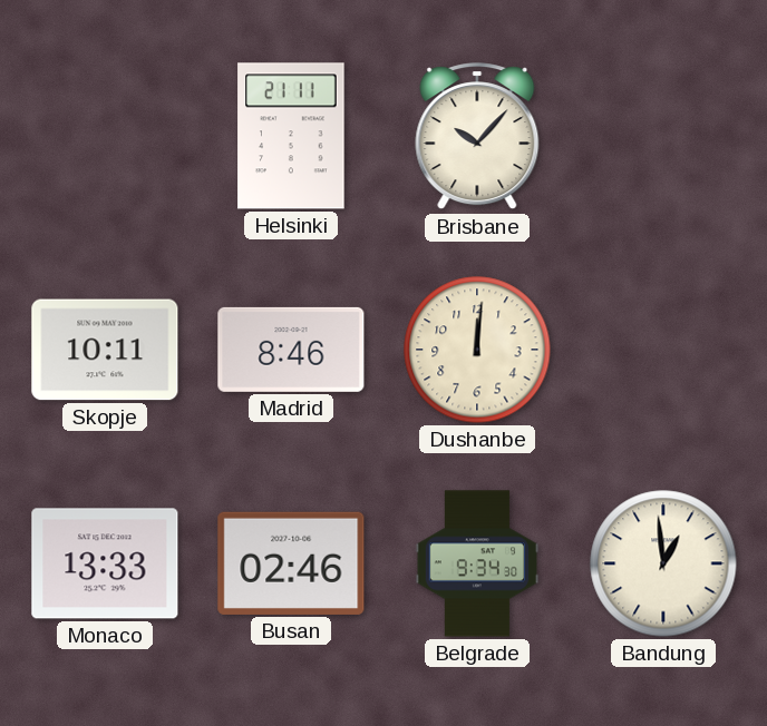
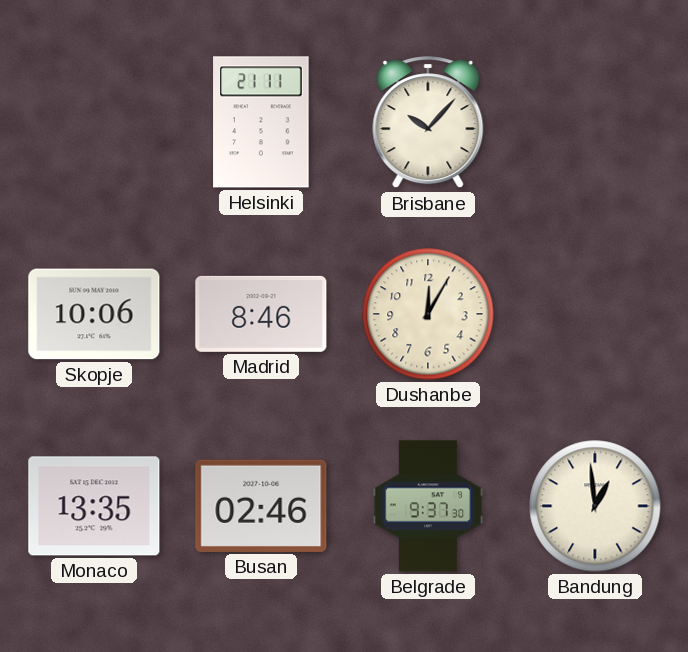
Skopje: 10:11 -> 10:06
Dushanbe: 12:01 -> 12:05
Monaco: 13:33 -> 13:35
Belgrade: 9:34 -> 9:37
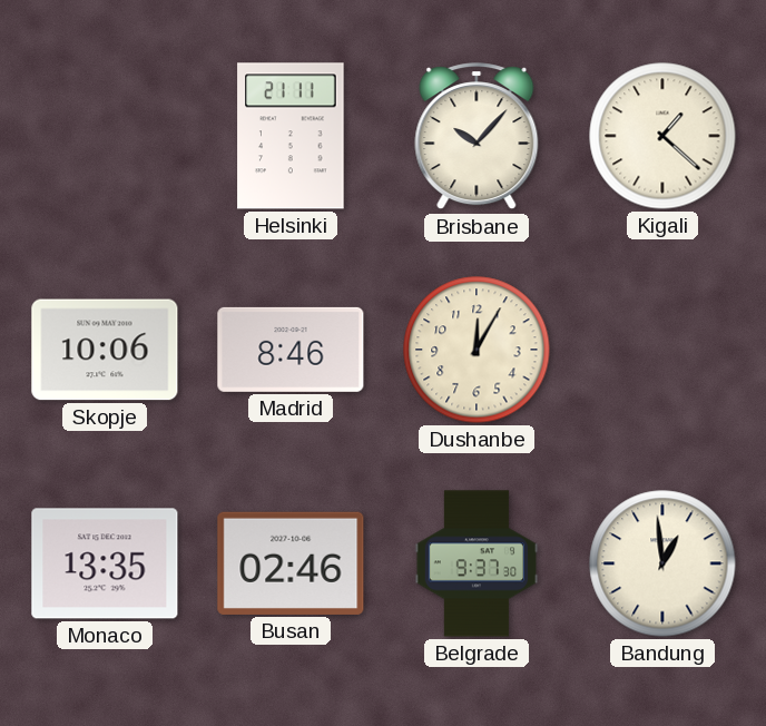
Kigali: none -> 1:22
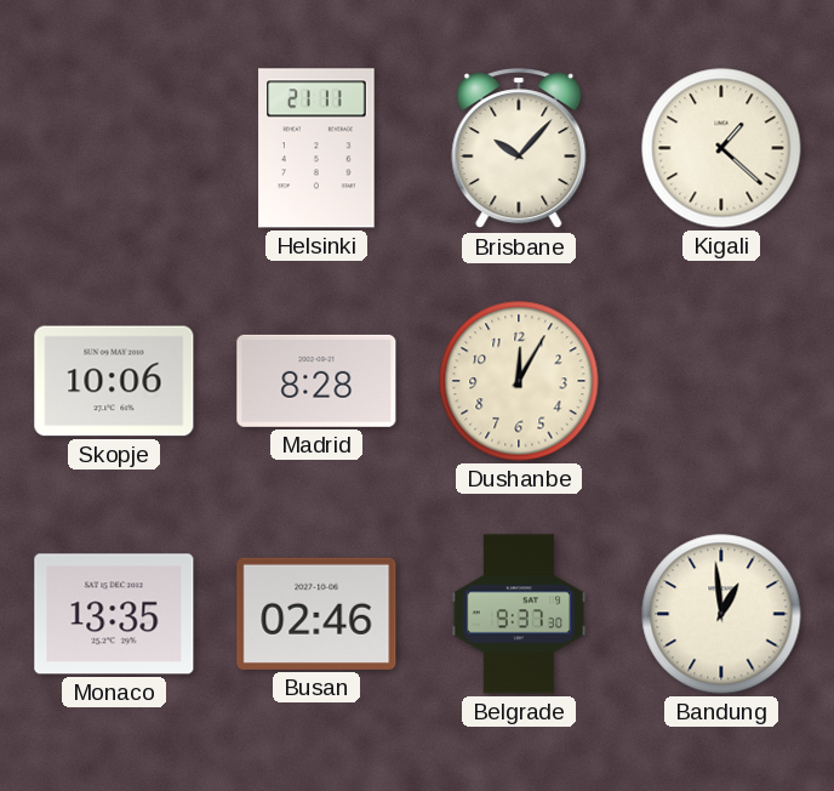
Madrid: 8:46 -> 8:28
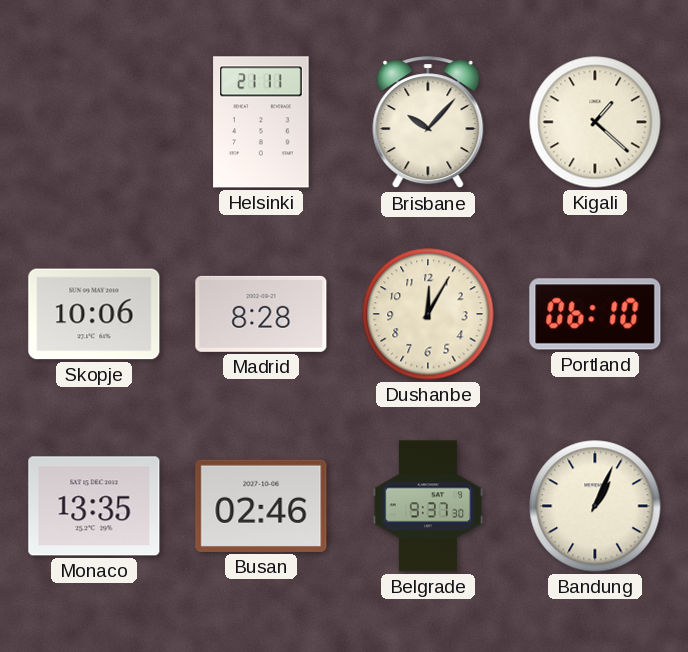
Portland: none -> 06:10
Bandung: 12:59 -> 1:04
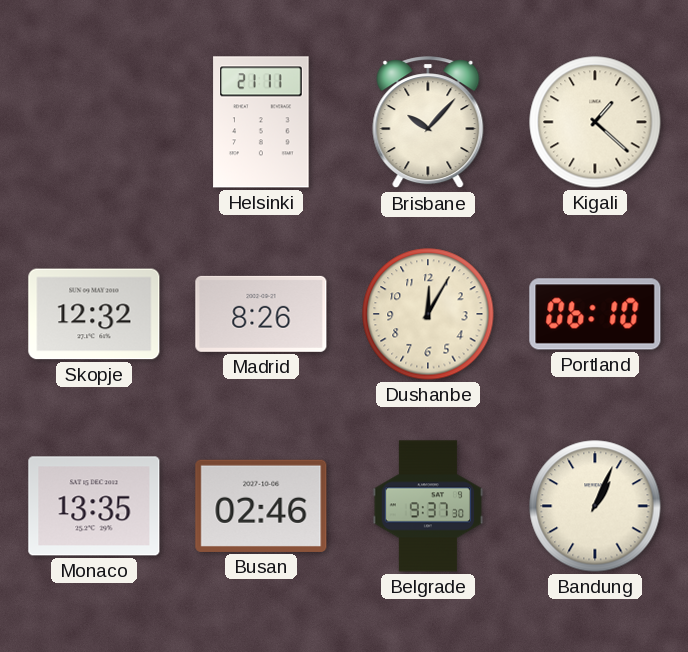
Skopje: 10:06 -> 12:32
Madrid: 8:28 -> 8:26
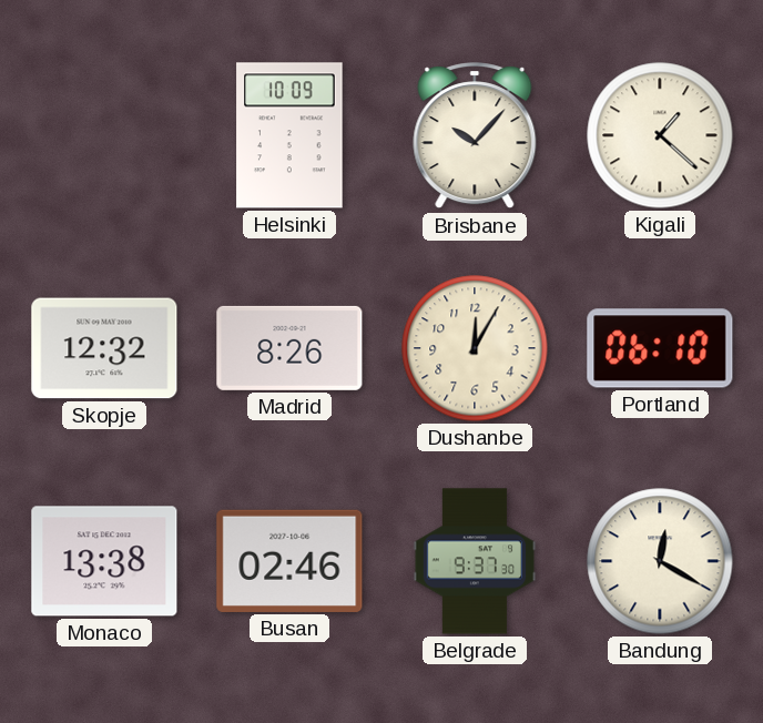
Helsinki: 21:11 -> 10:09
Monaco: 13:35 -> 13:38
Bandung: 1:04 -> 12:20
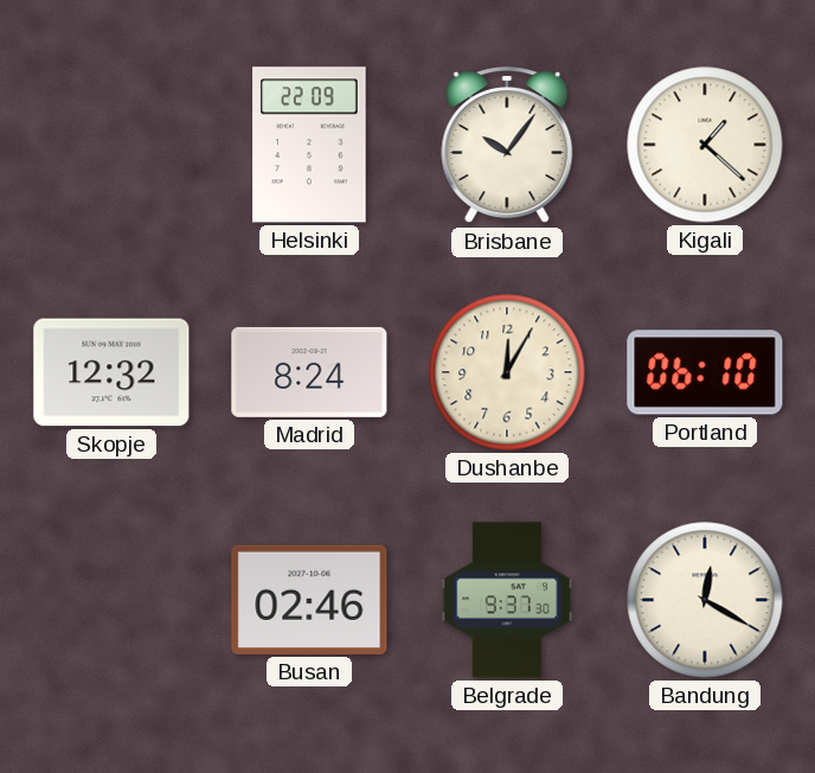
Helsinki: 10:09 -> 22:09
Brisbane: 10:07 -> 10:06
Madrid: 8:26 -> 8:24
Monaco: 13:38 -> none
